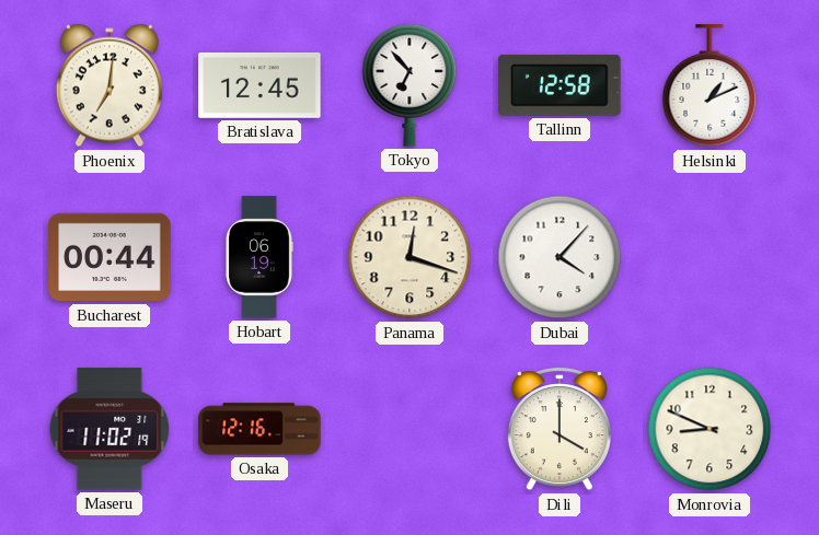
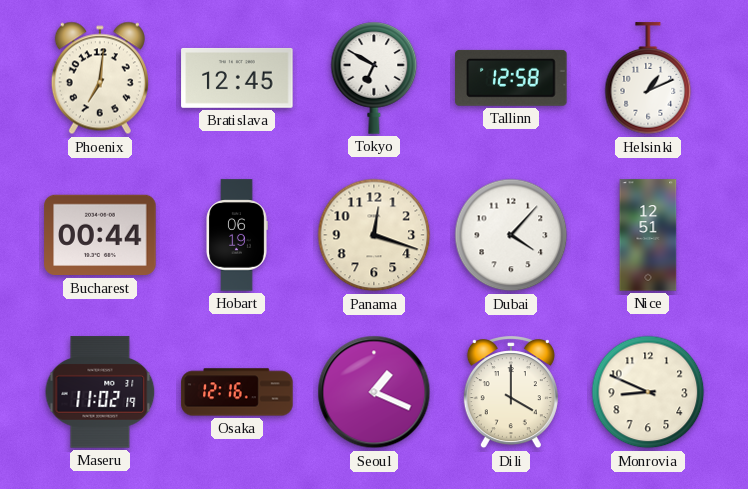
Tokyo: 6:53 -> 6:50
Nice: none -> 12:51
Seoul: none -> 1:19
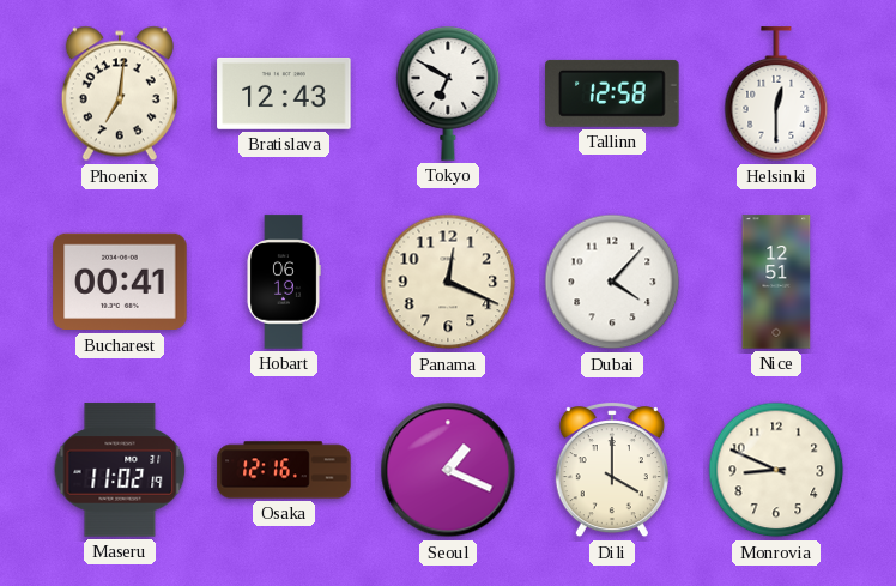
Bratislava: 12:45 -> 12:43
Helsinki: 1:11 -> 12:30
Bucharest: 00:44 -> 00:41
Panama: 12:18 -> 12:19
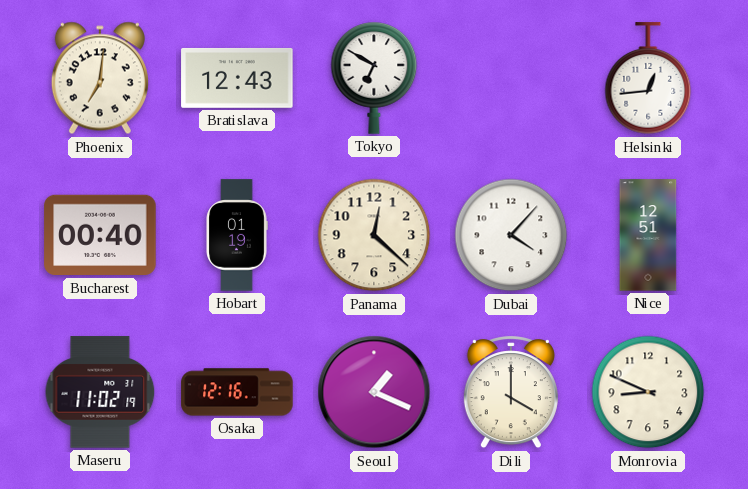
Tallinn: 12:58 -> none
Helsinki: 12:30 -> 12:44
Bucharest: 00:41 -> 00:40
Hobart: 06:19 -> 01:19
Panama: 12:19 -> 12:22
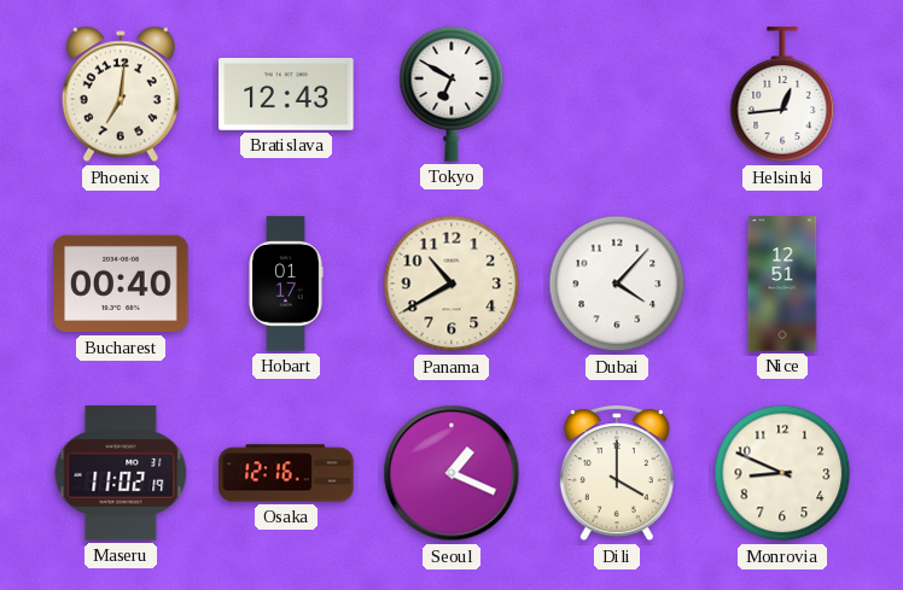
Hobart: 01:19 -> 01:17
Panama: 12:22 -> 10:40
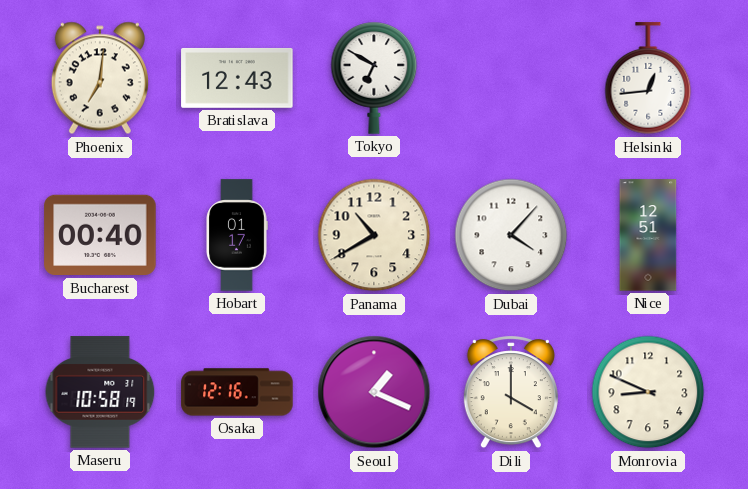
Maseru: 11:02 -> 10:58
